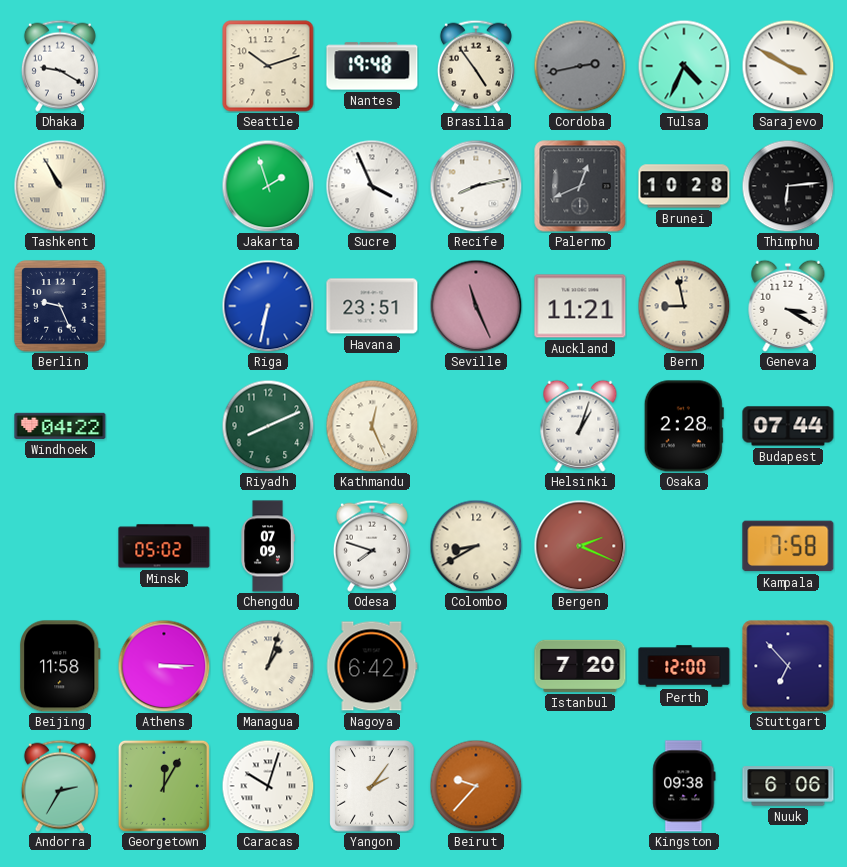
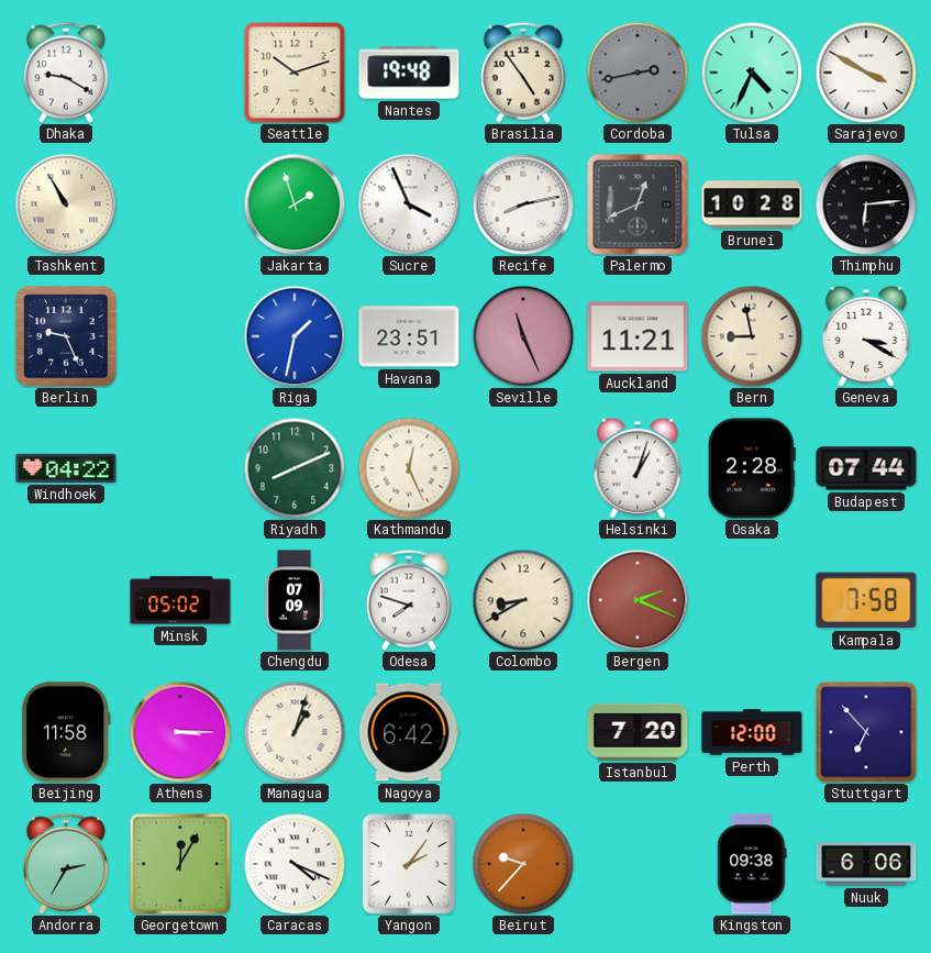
Riga: 6:32 -> 1:32
Caracas: 10:03 -> 4:19
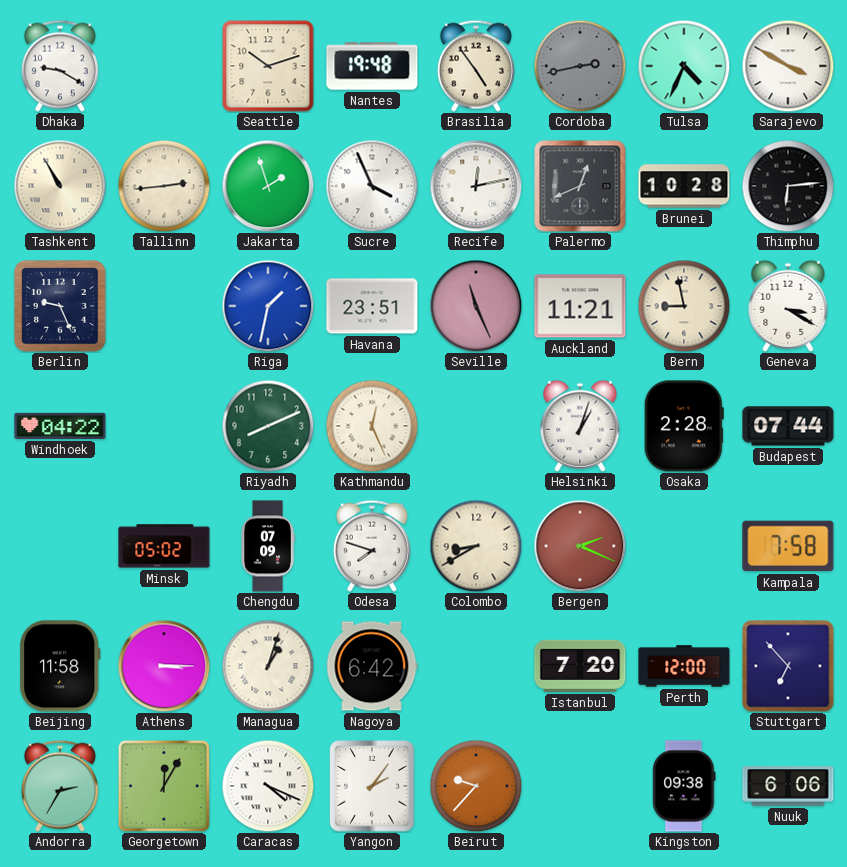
Tallinn: none -> 2:44
Recife: 8:13 -> 12:13
